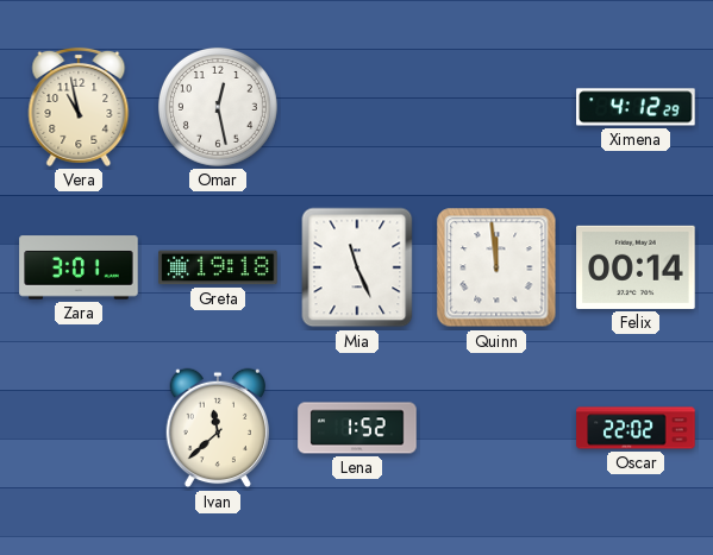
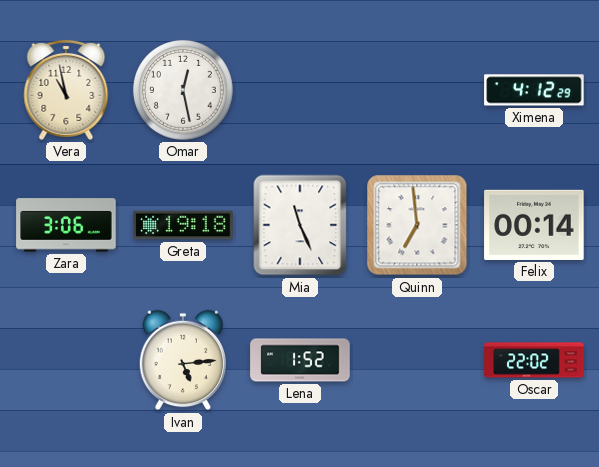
Zara: 3:01 -> 3:06
Quinn: 11:59 -> 6:59
Ivan: 11:38 -> 5:14
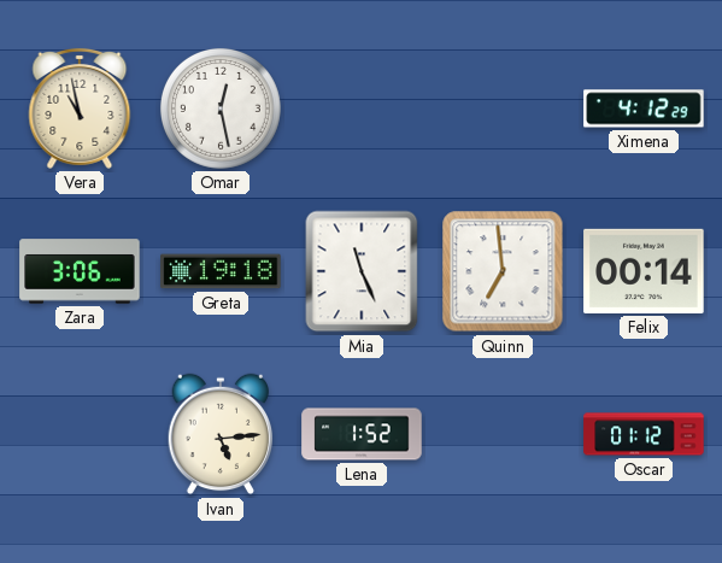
Oscar: 22:02 -> 01:12
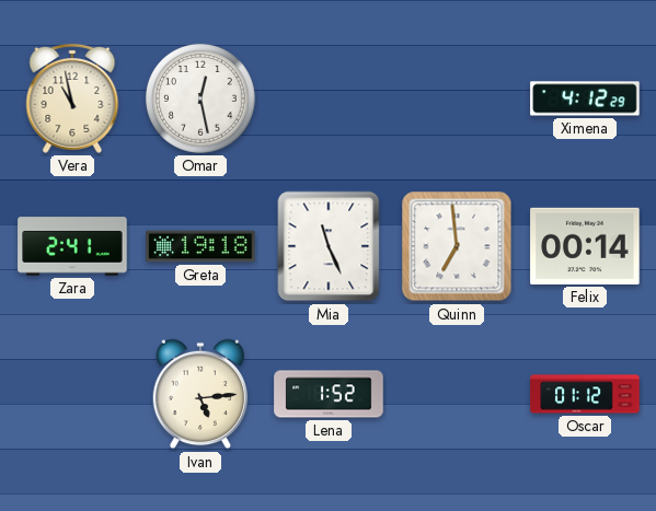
Zara: 3:06 -> 2:41
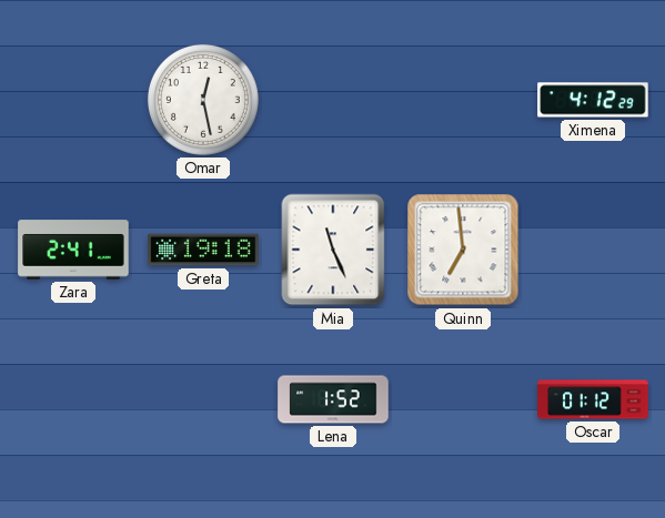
Vera: 10:58 -> none
Felix: 00:14 -> none
Ivan: 5:14 -> none
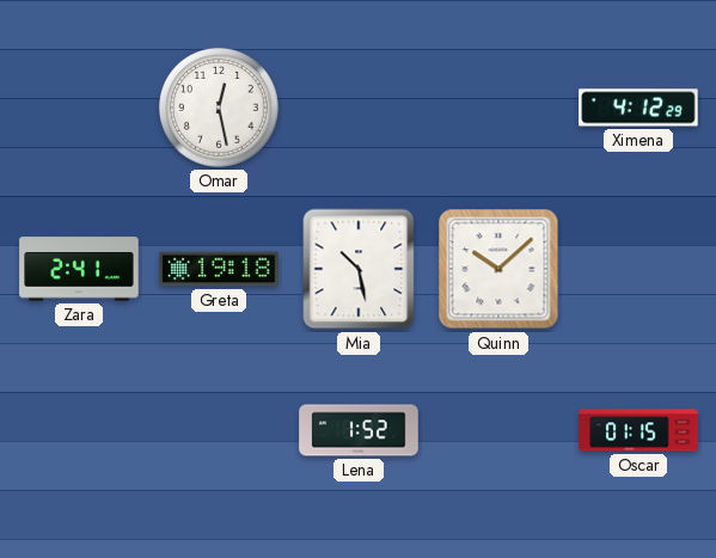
Mia: 11:26 -> 10:28
Quinn: 6:59 -> 10:08
Oscar: 01:12 -> 01:15
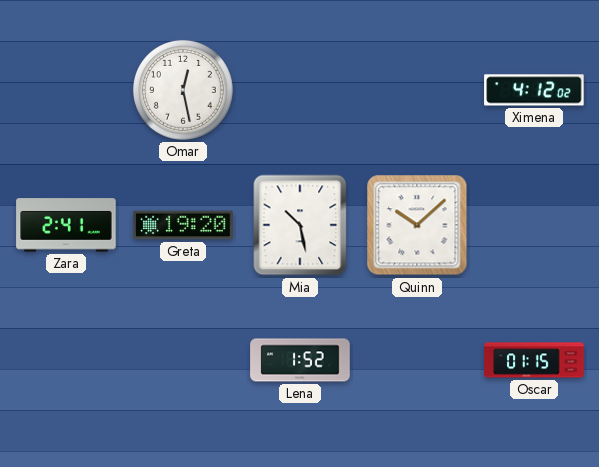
Ximena: 4:12:29 -> 4:12:02
Greta: 19:18 -> 19:20
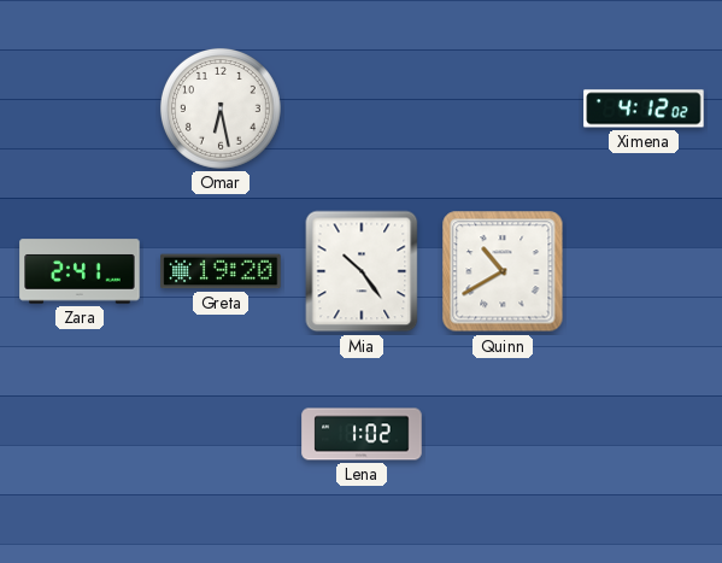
Omar: 12:28 -> 6:28
Mia: 10:28 -> 10:24
Quinn: 10:08 -> 10:40
Lena: 1:52 -> 1:02
Oscar: 01:15 -> none
